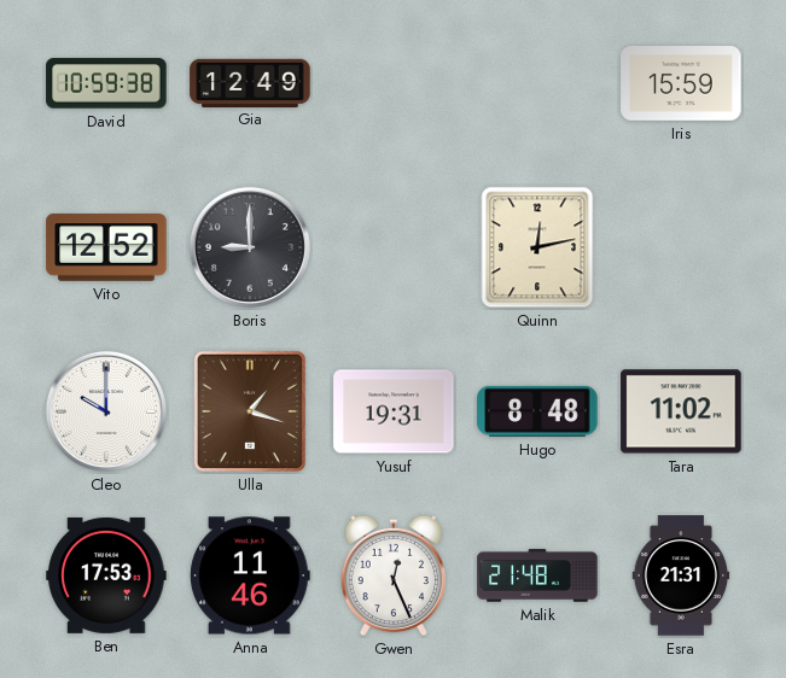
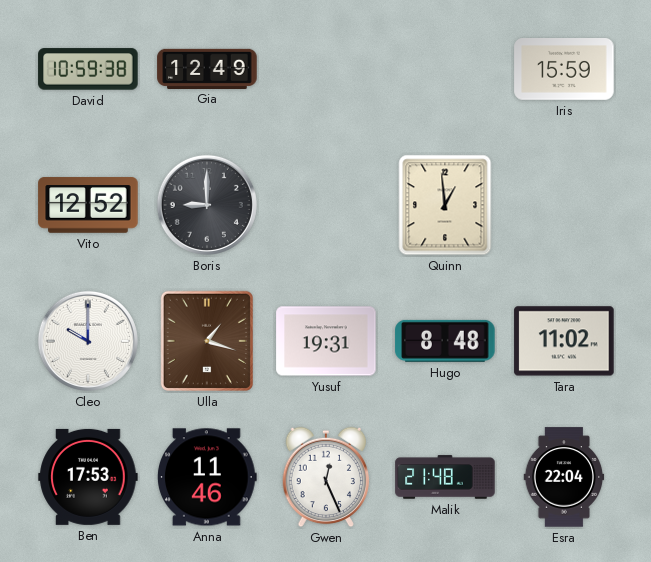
Quinn: 12:13 -> 12:59
Esra: 21:31 -> 22:04
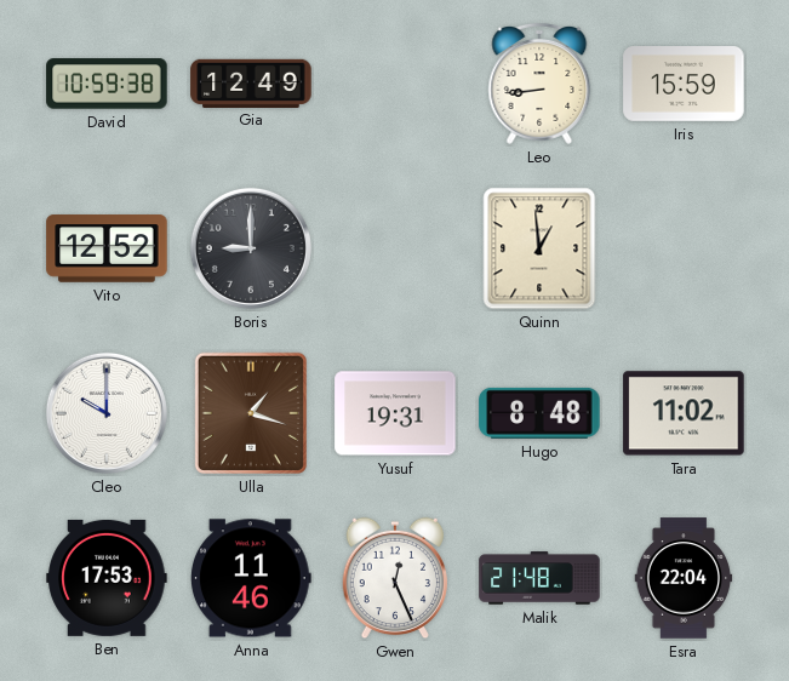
Leo: none -> 8:44
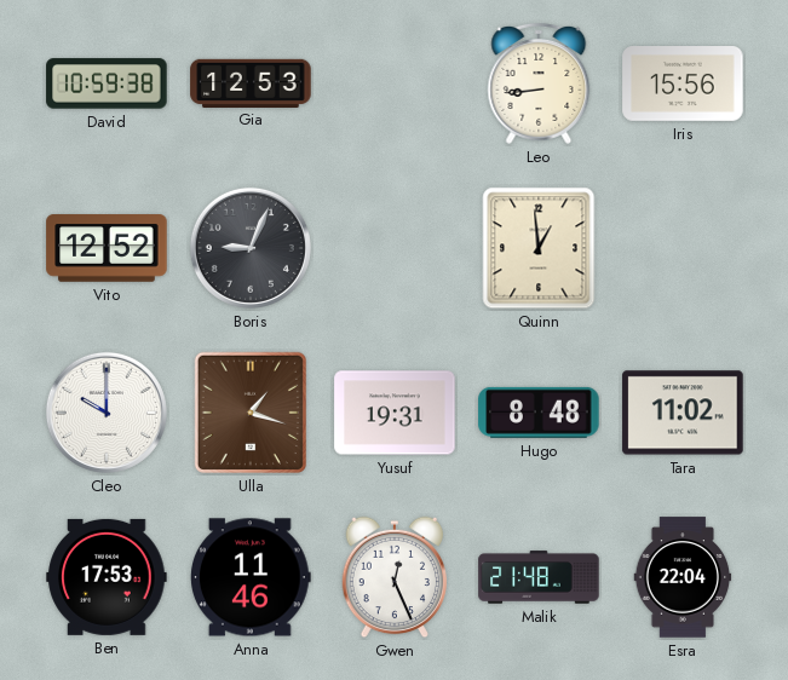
Gia: 12:49 -> 12:53
Iris: 15:59 -> 15:56
Boris: 9:00 -> 9:04
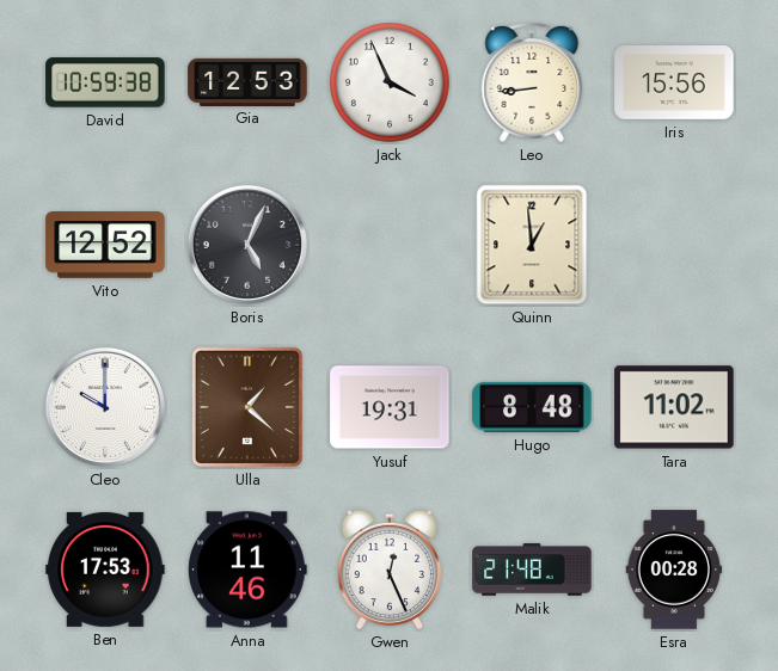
Jack: none -> 3:56
Boris: 9:04 -> 5:04
Ulla: 1:18 -> 1:22
Esra: 22:04 -> 00:28
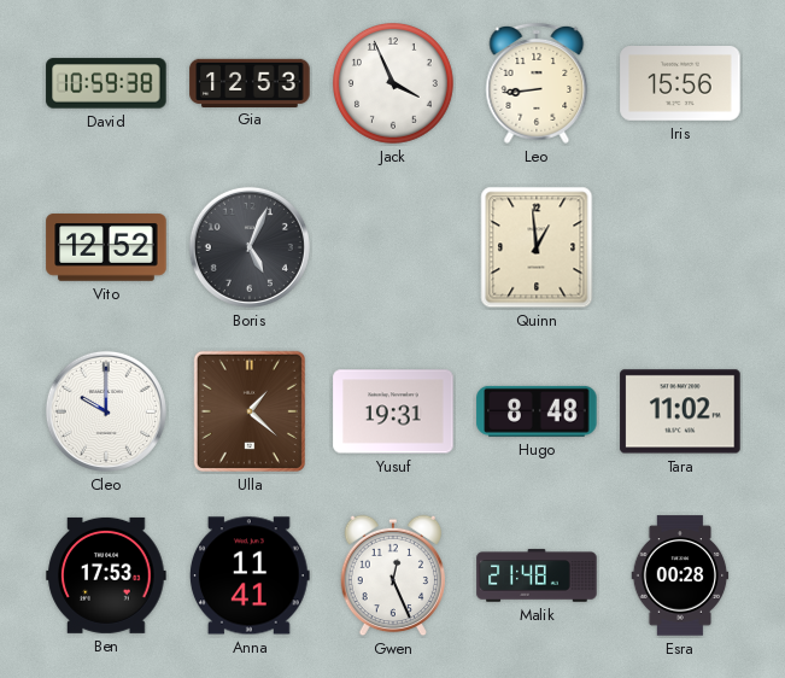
Anna: 11:46 -> 11:41
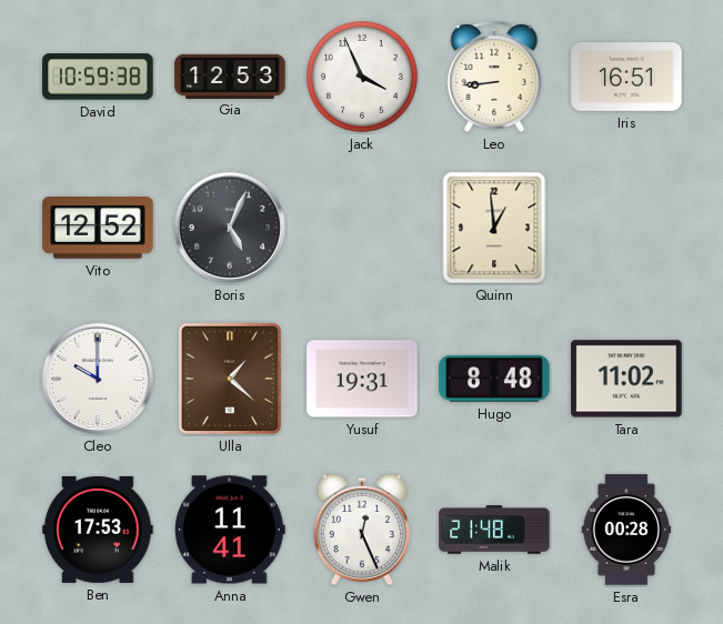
Iris: 15:56 -> 16:51
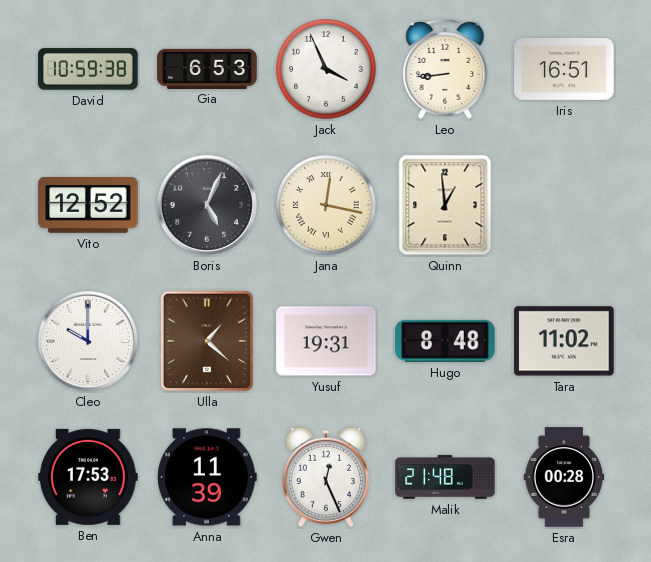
Gia: 12:53 -> 6:53
Jana: none -> 12:17
Anna: 11:41 -> 11:39
